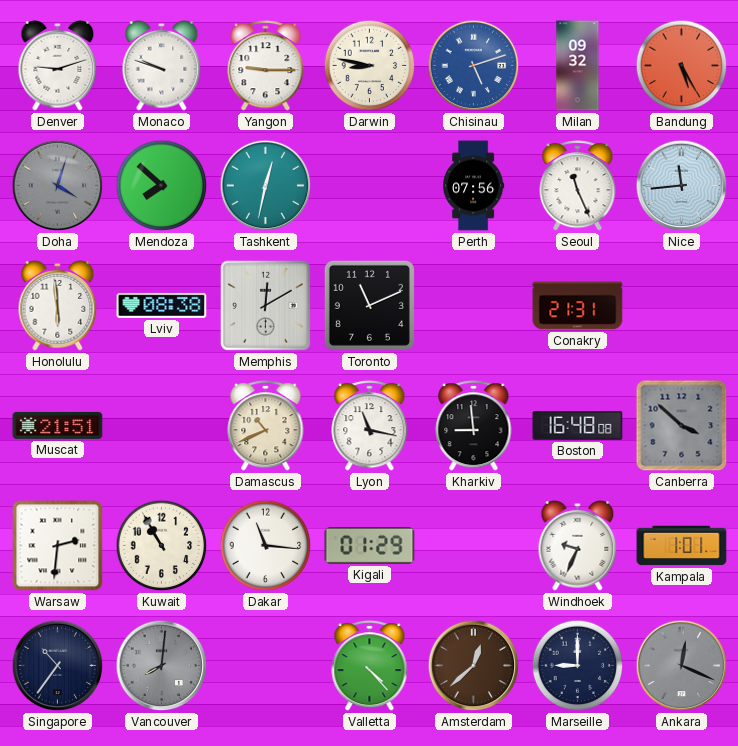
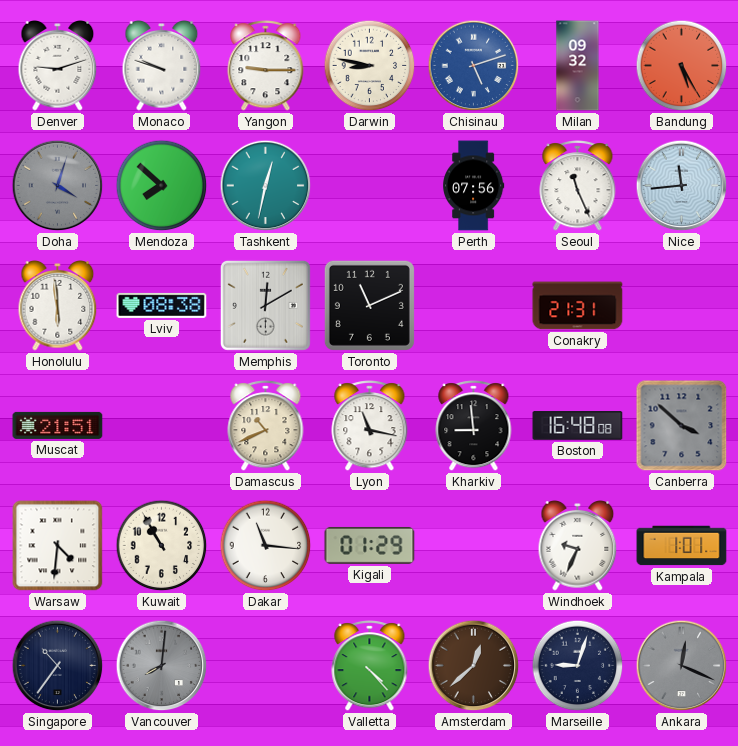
Warsaw: 2:31 -> 4:31
Marseille: 9:00 -> 9:03
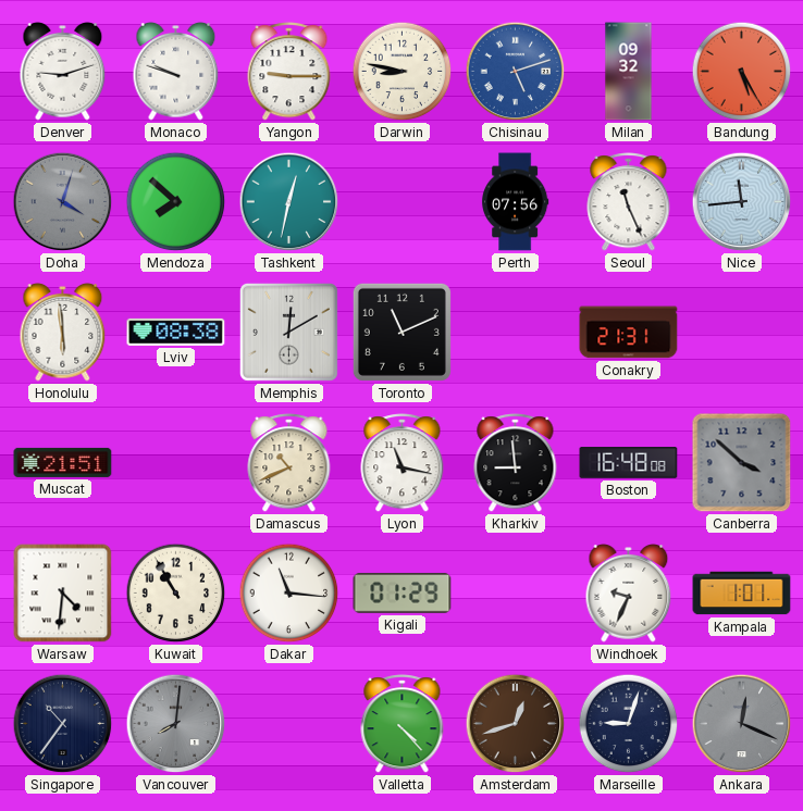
Amsterdam: 12:38 -> 12:42
